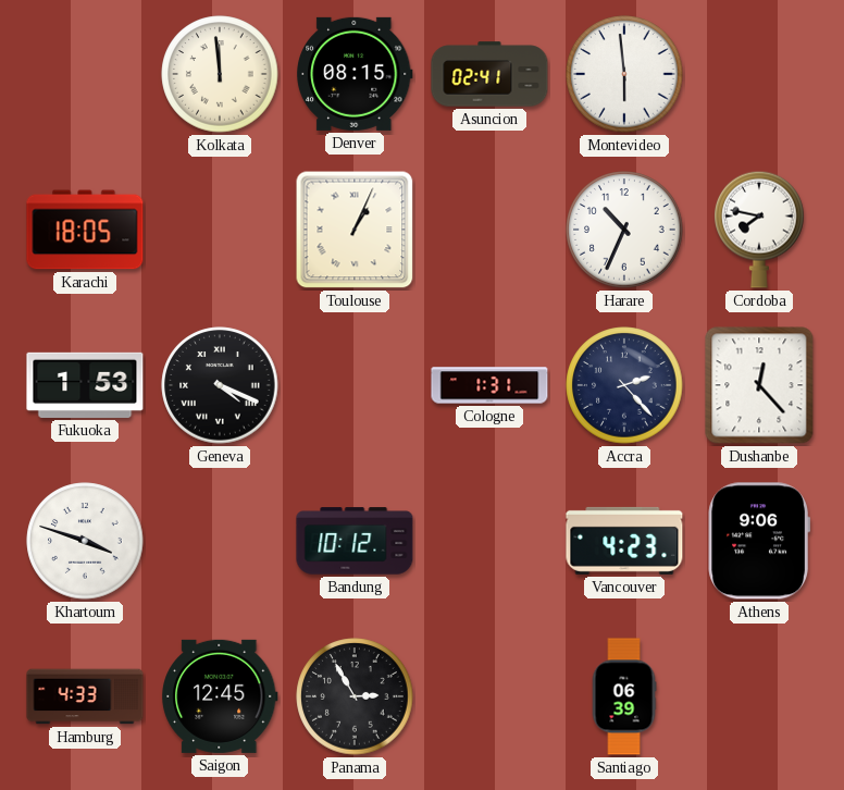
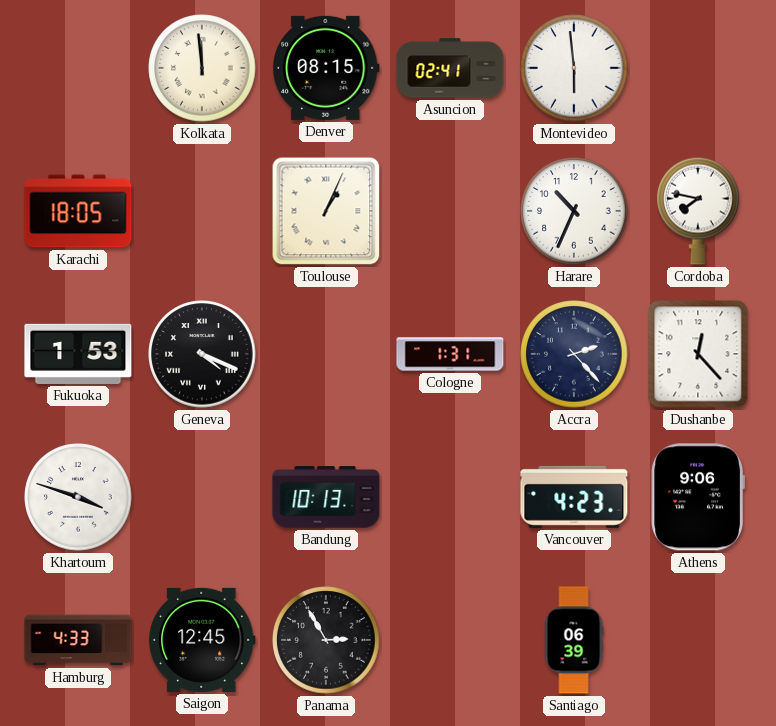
Bandung: 10:12 -> 10:13
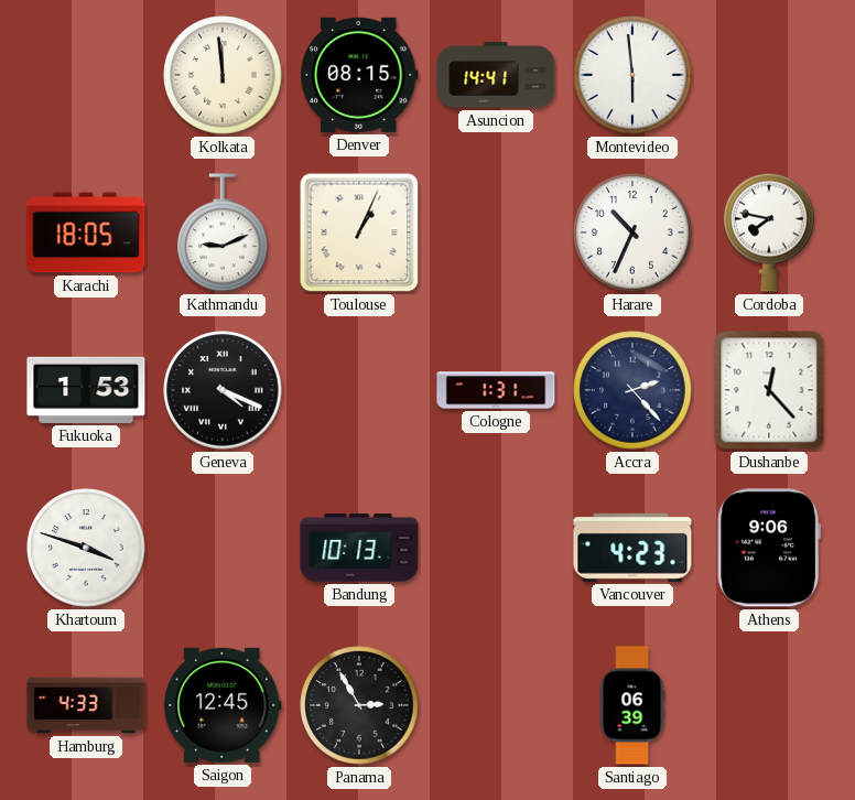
Asuncion: 02:41 -> 14:41
Kathmandu: none -> 9:11
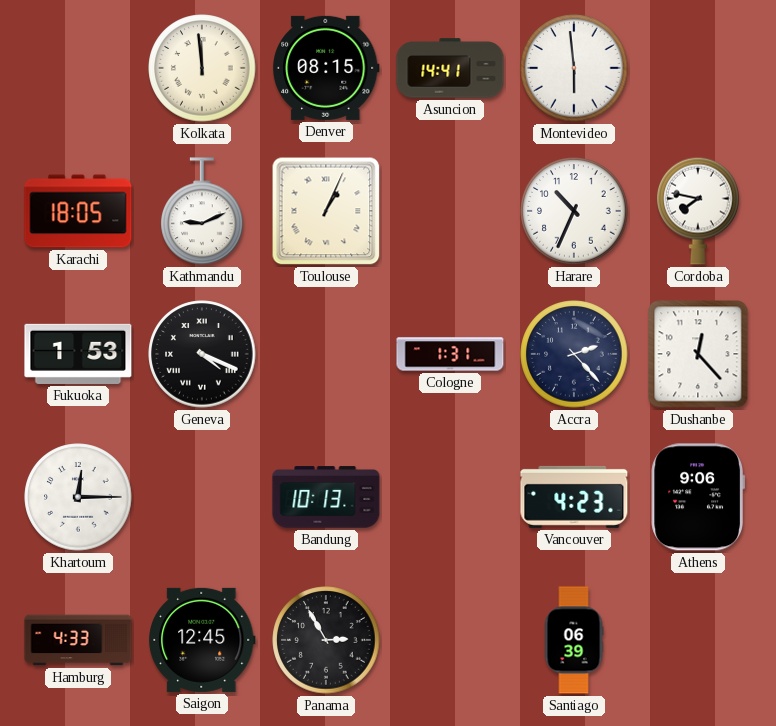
Khartoum: 3:48 -> 12:15
